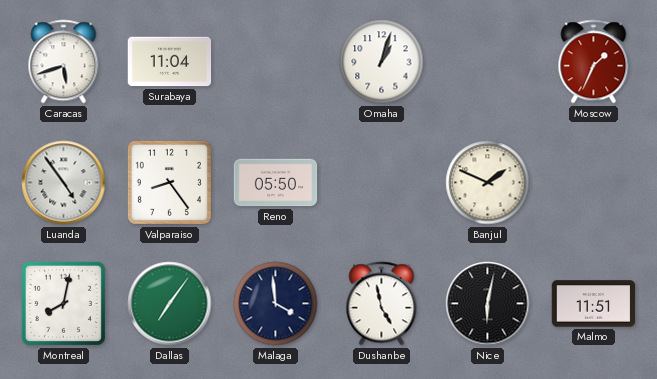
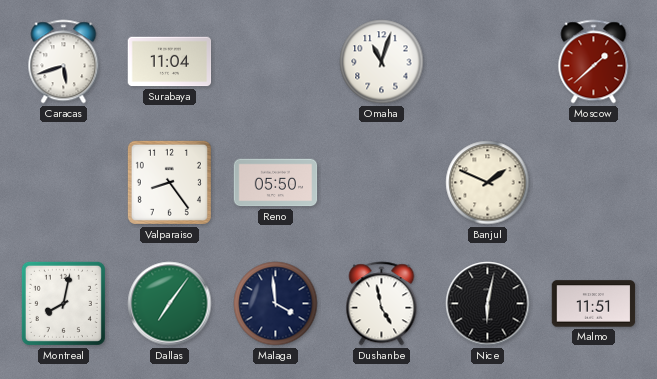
Omaha: 1:03 -> 11:03
Moscow: 1:34 -> 1:38
Luanda: 4:54 -> none
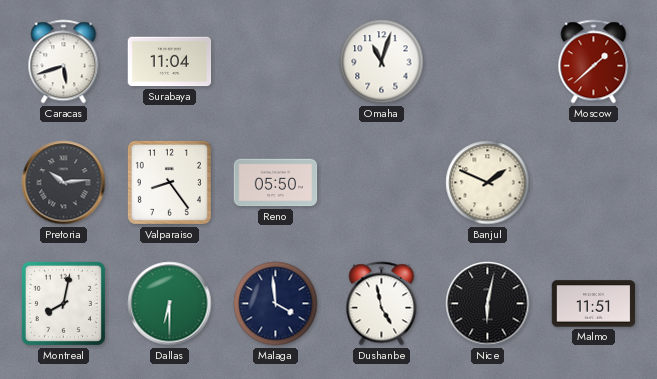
Pretoria: none -> 10:14
Dallas: 7:06 -> 6:30
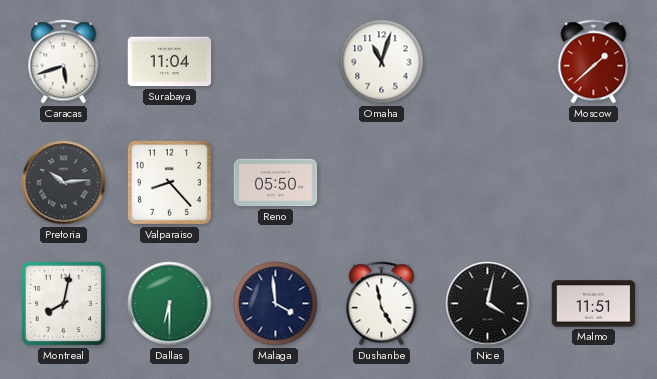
Valparaiso: 8:24 -> 8:23
Banjul: 1:49 -> none
Nice: 6:02 -> 4:02
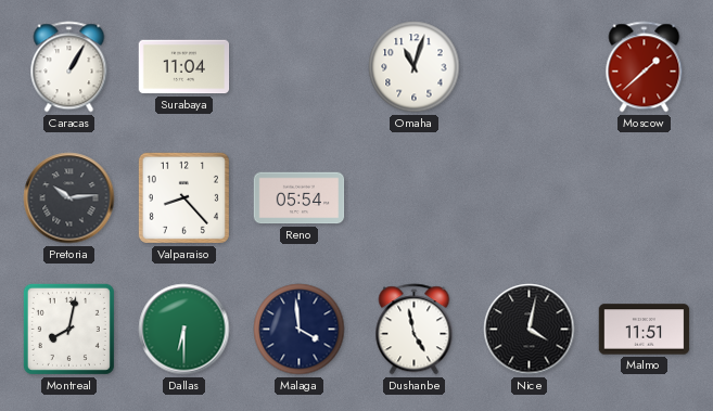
Caracas: 5:42 -> 1:05
Reno: 05:50 -> 05:54
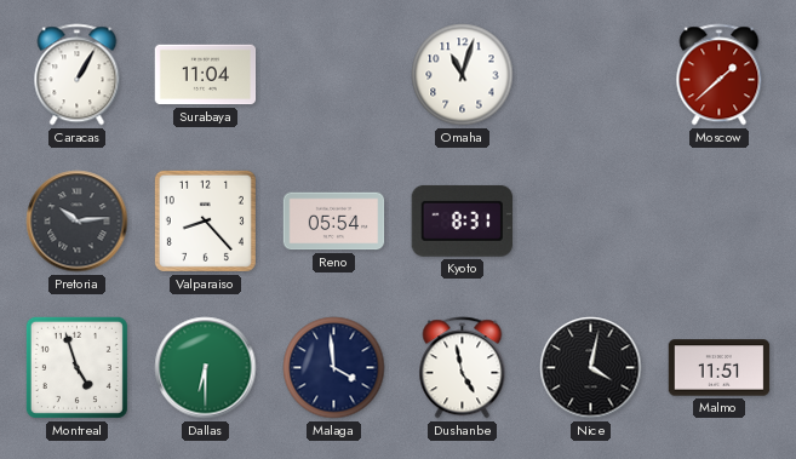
Kyoto: none -> 8:31
Montreal: 8:02 -> 4:57
